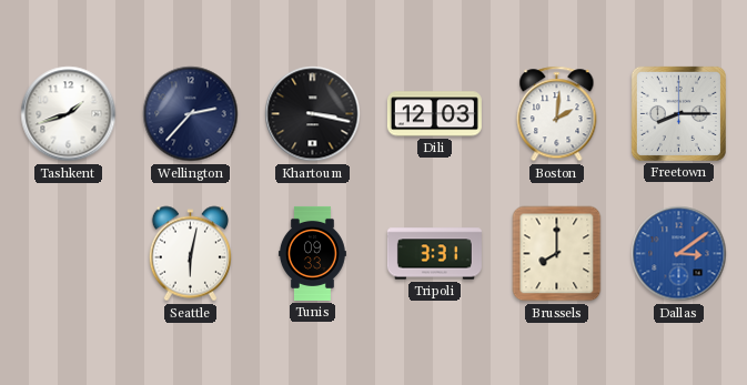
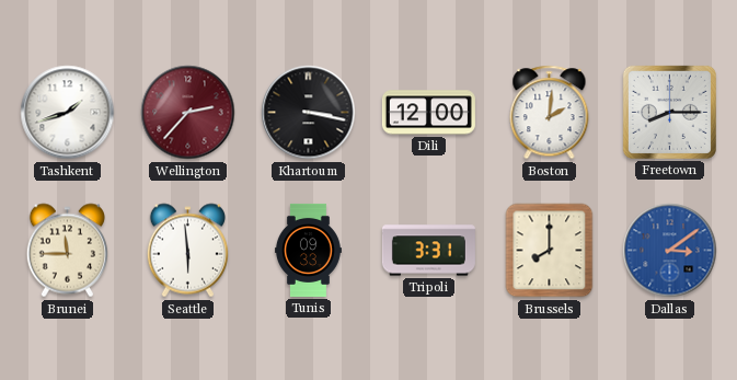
Wellington dial: navy -> burgundy
Dili: 12:03 -> 12:00
Brunei: none -> 11:45
Seattle: 6:02 -> 5:59
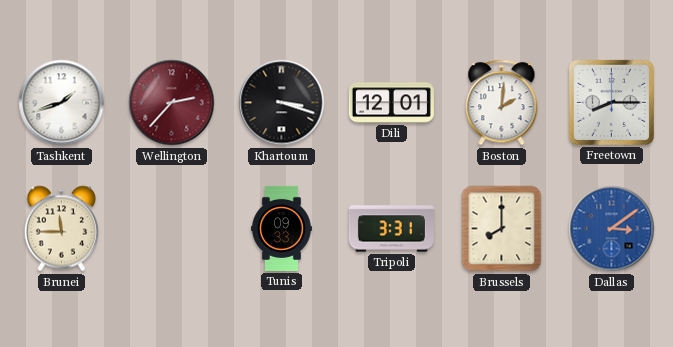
Khartoum: 3:17 -> 3:18
Dili: 12:00 -> 12:01
Seattle: 5:59 -> none
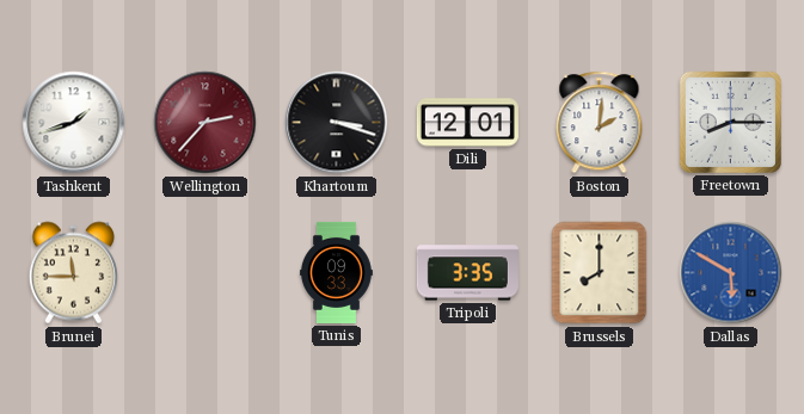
Tripoli: 3:31 -> 3:35
Dallas: 3:09 -> 5:50
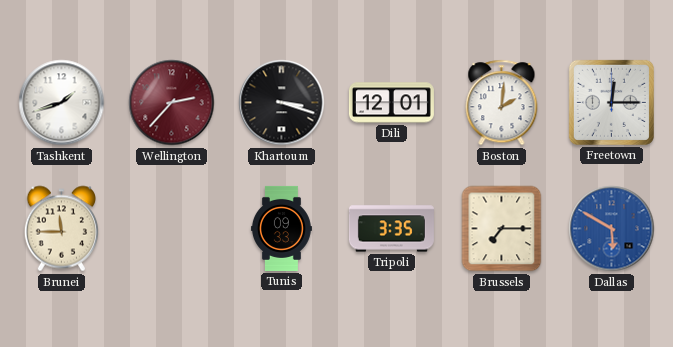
Freetown: 8:15 -> 12:15
Brussels: 8:00 -> 7:15
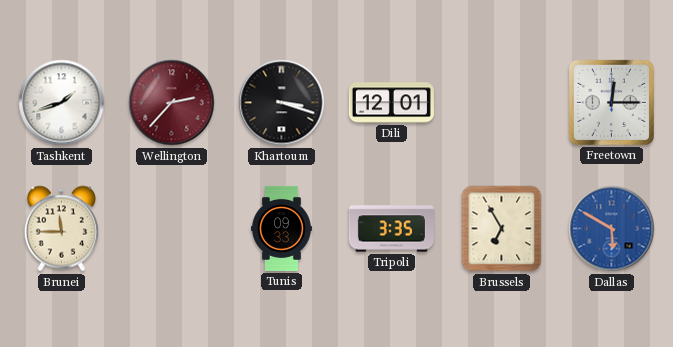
Boston: 2:01 -> none
Brussels: 7:15 -> 6:55
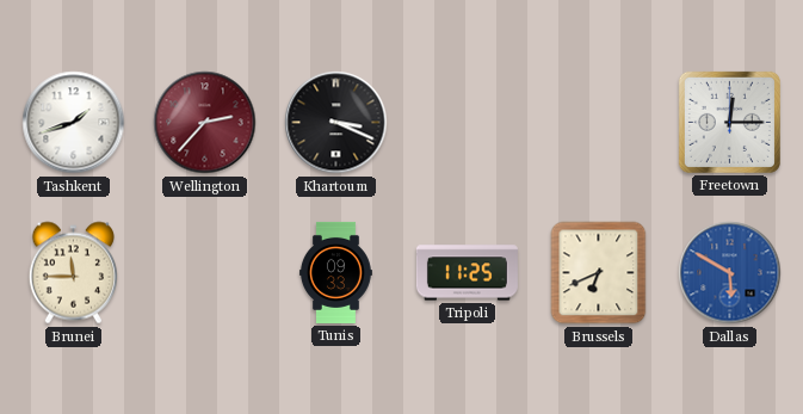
Khartoum: 3:18 -> 3:19
Dili: 12:01 -> none
Tripoli: 3:35 -> 11:25
Brussels: 6:55 -> 6:41
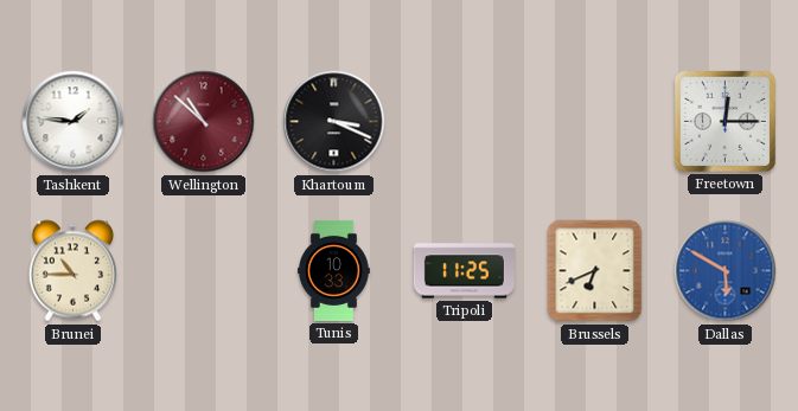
Tashkent: 1:42 -> 1:46
Wellington: 2:37 -> 10:52
Brunei: 11:45 -> 10:45
Tunis: 09:33 -> 10:33
